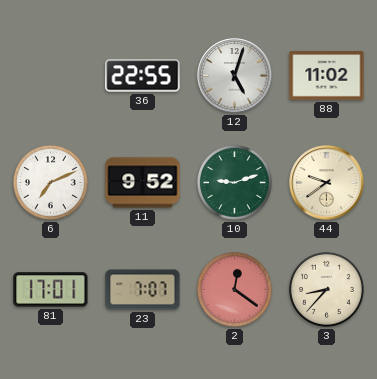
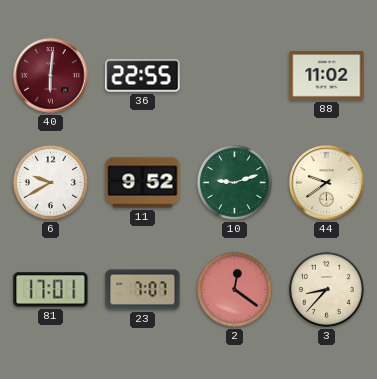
40: none -> 6:01
12: 5:03 -> none
6: 7:11 -> 9:40
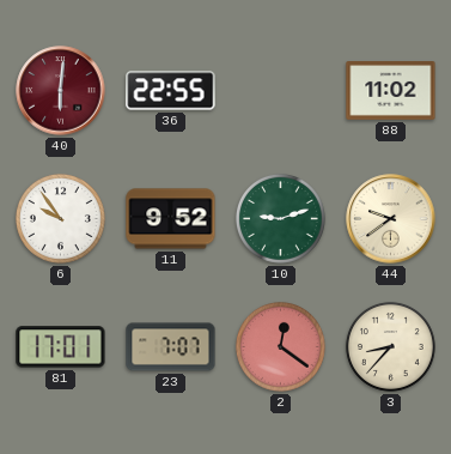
6: 9:40 -> 9:54
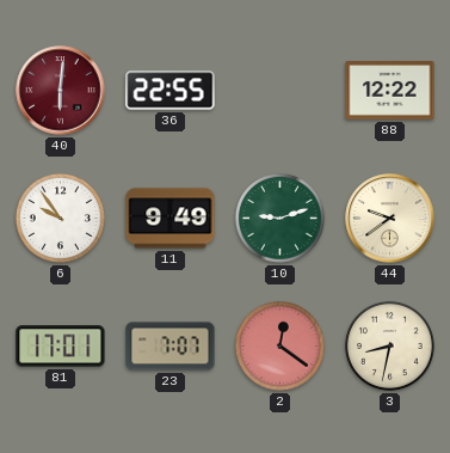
88: 11:02 -> 12:22
11: 9:52 -> 9:49
3: 8:37 -> 8:32
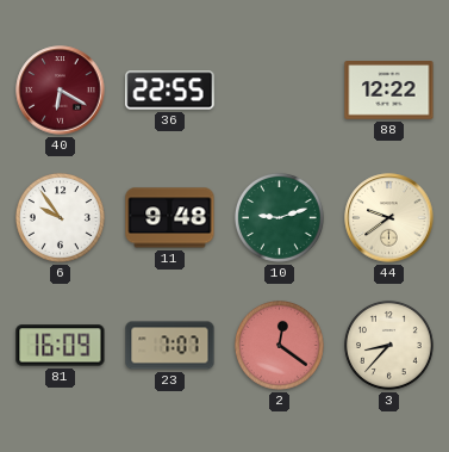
40: 6:01 -> 6:20
11: 9:49 -> 9:48
81: 17:01 -> 16:09
3: 8:32 -> 8:37
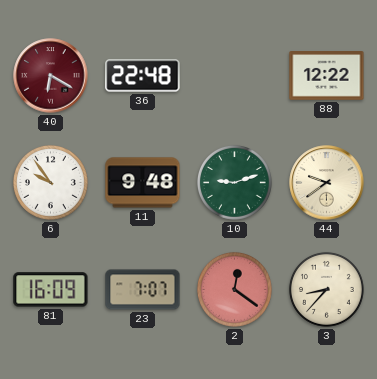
36: 22:55 -> 22:48
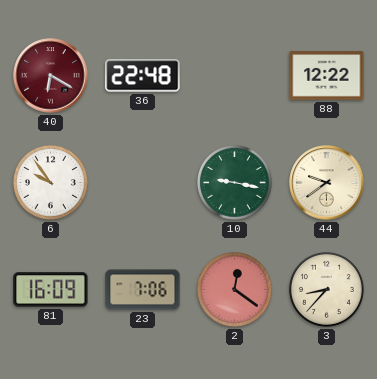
11: 9:48 -> none
10: 9:12 -> 9:17
23: 7:07 -> 7:06
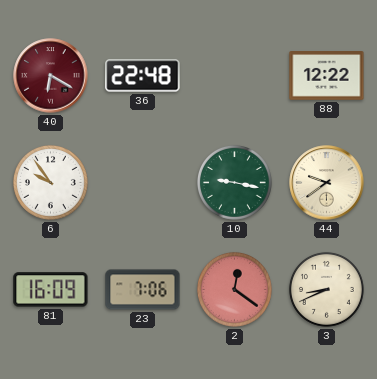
3: 8:37 -> 8:41
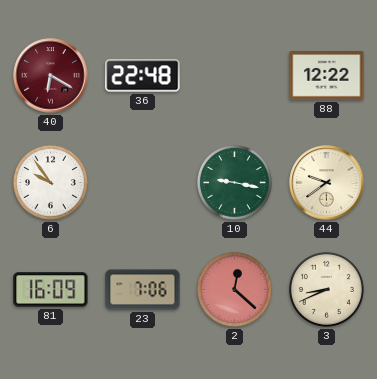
2: 12:21 -> 12:22
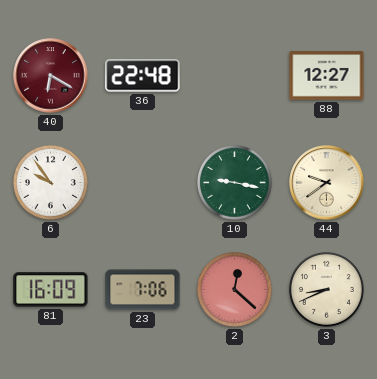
88: 12:22 -> 12:27
